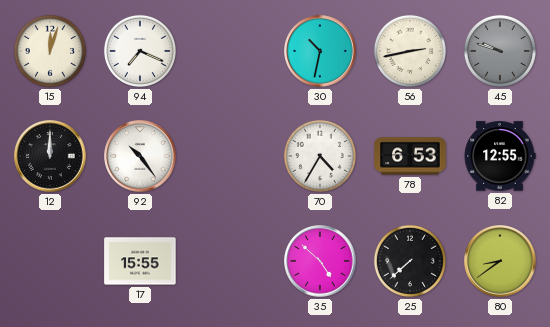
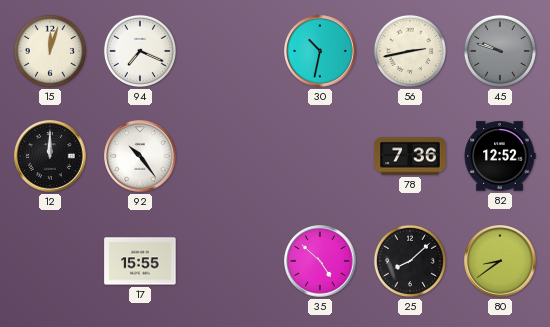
70: 4:35 -> none
78: 6:53 -> 7:36
82: 12:55 -> 12:52
25: 7:38 -> 8:08
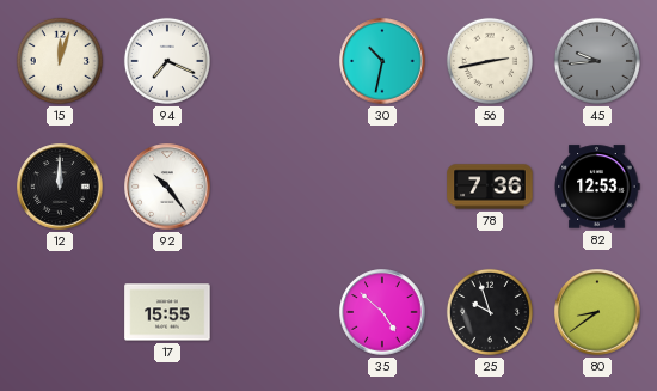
45: 9:48 -> 9:44
82: 12:52 -> 12:53
25: 8:08 -> 9:57
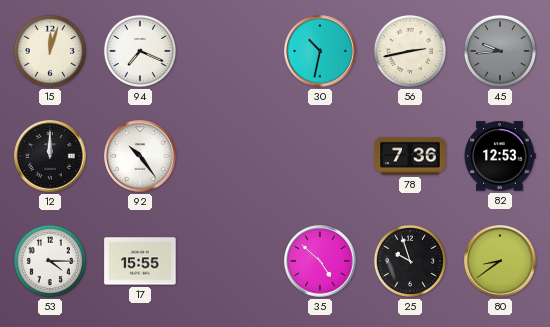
53: none -> 4:15
